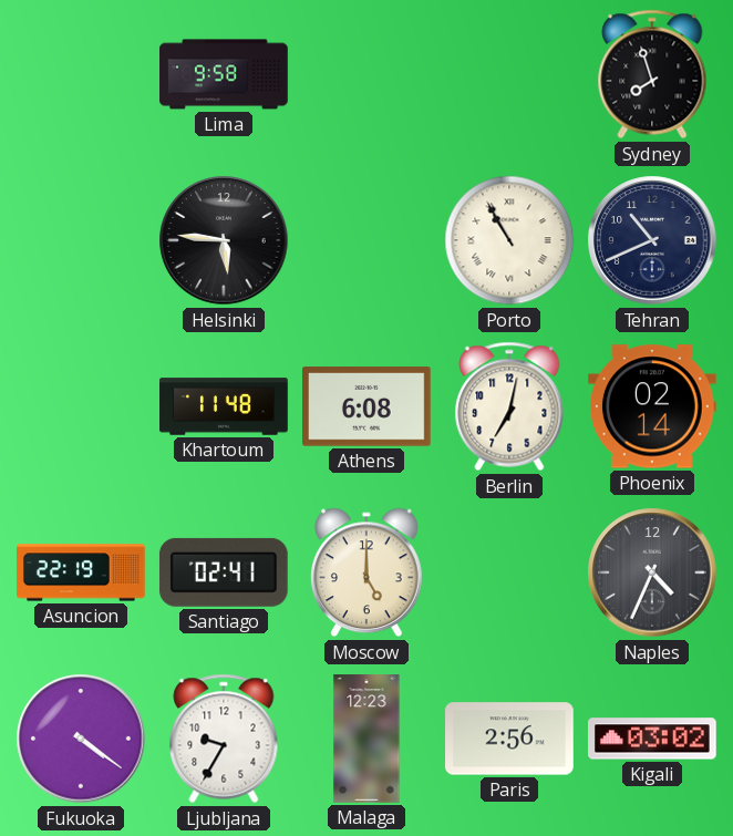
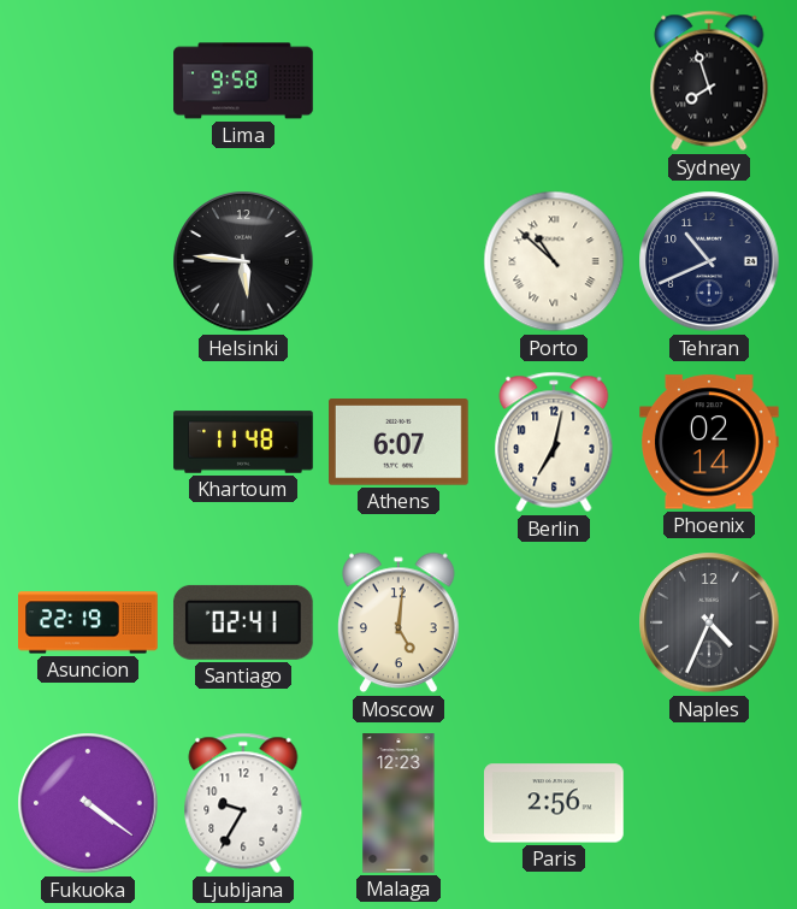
Porto: 10:55 -> 10:52
Athens: 6:08 -> 6:07
Moscow: 5:00 -> 5:01
Kigali: 03:02 -> none
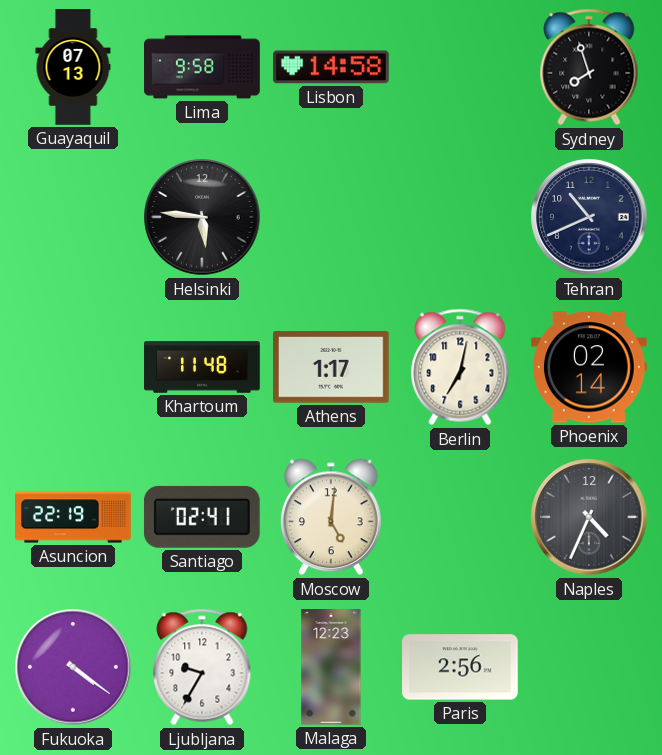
Guayaquil: none -> 07:13
Lisbon: none -> 14:58
Porto: 10:52 -> none
Athens: 6:07 -> 1:17
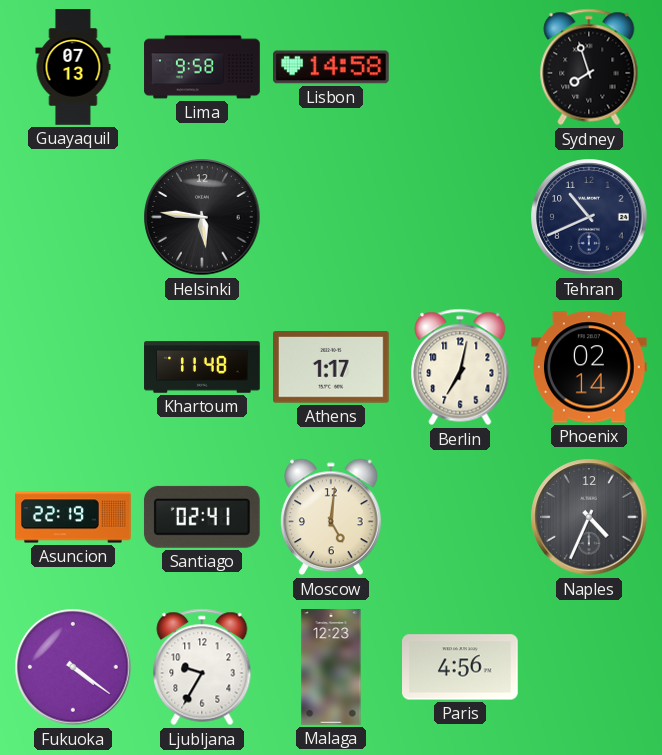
Paris: 2:56 -> 4:56
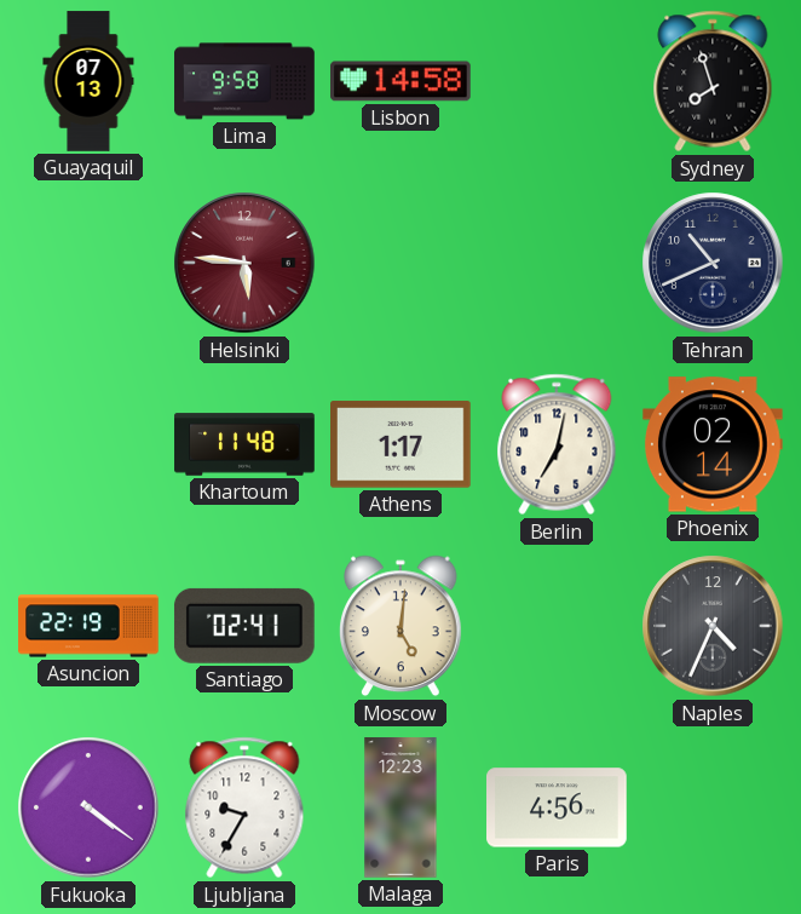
Helsinki dial: black -> burgundy
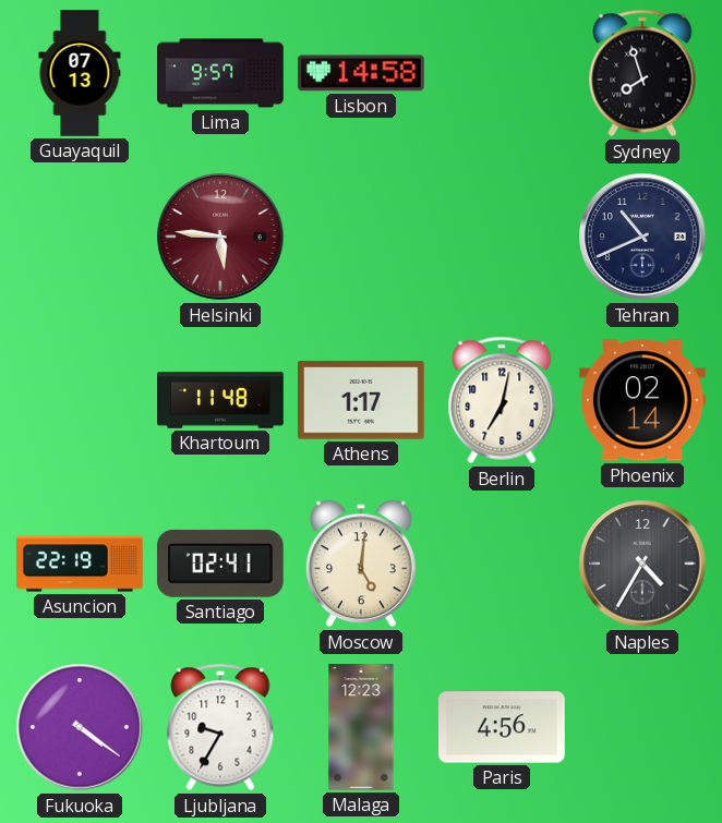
Lima: 9:58 -> 9:57
Naples: 4:34 -> 4:35
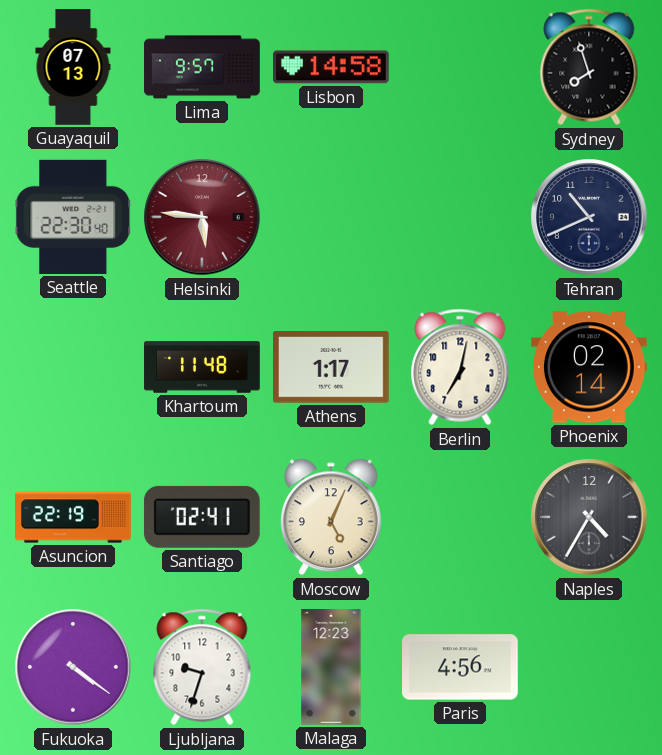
Seattle: none -> 22:30
Moscow: 5:01 -> 5:04
Ljubljana: 9:35 -> 9:33
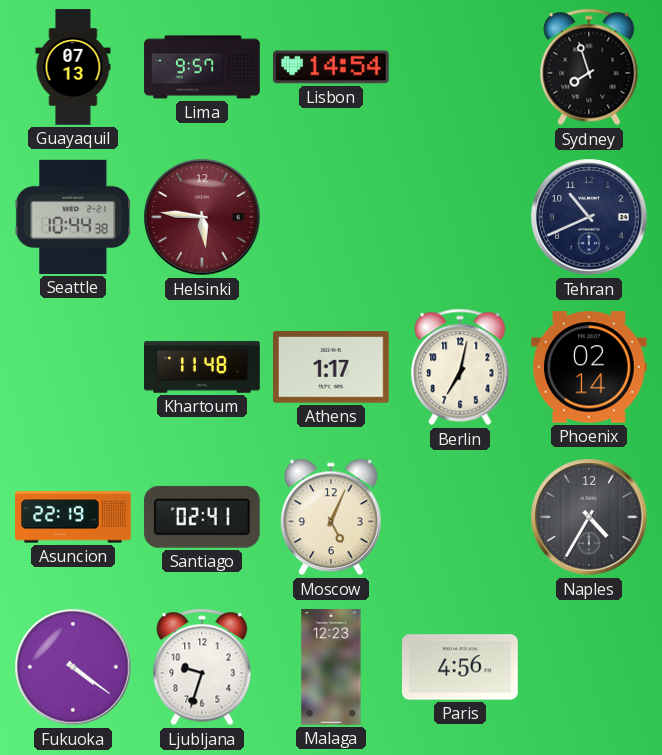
Lisbon: 14:58 -> 14:54
Seattle: 22:30 -> 10:44
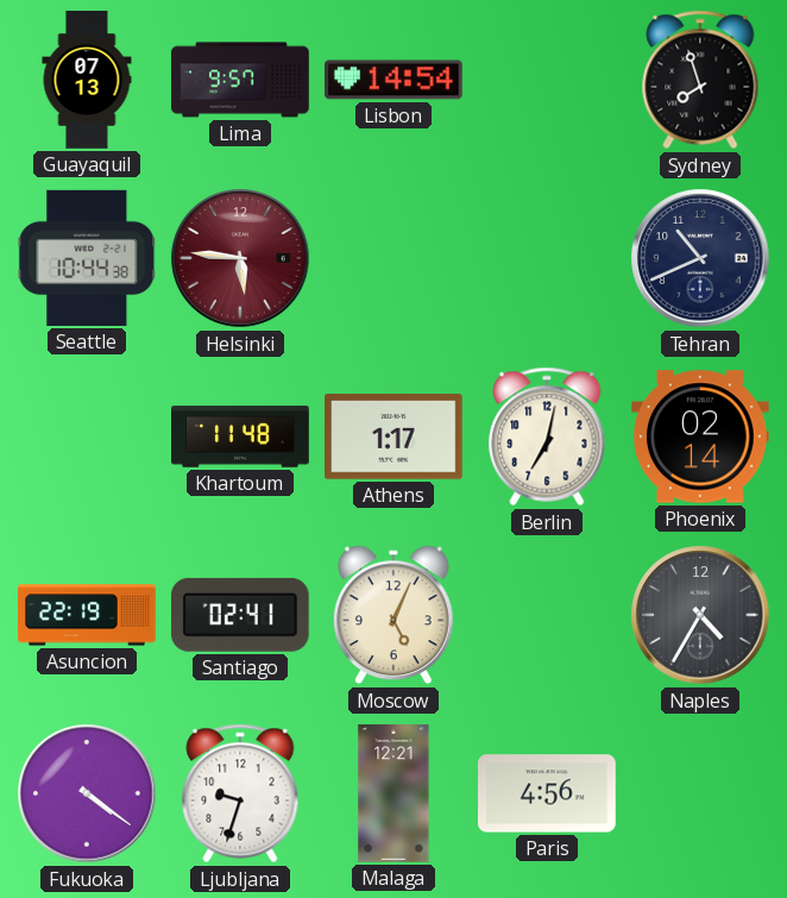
Malaga: 12:23 -> 12:21
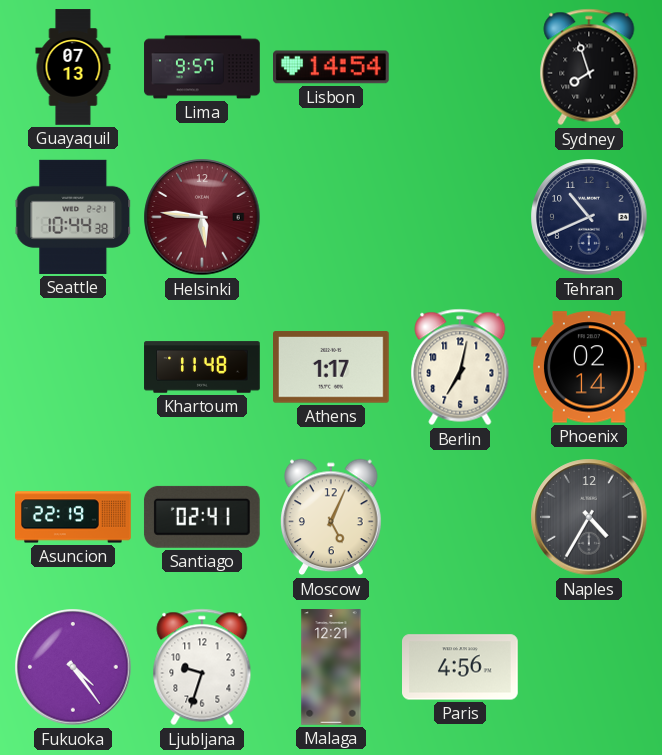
Fukuoka: 4:21 -> 4:24
